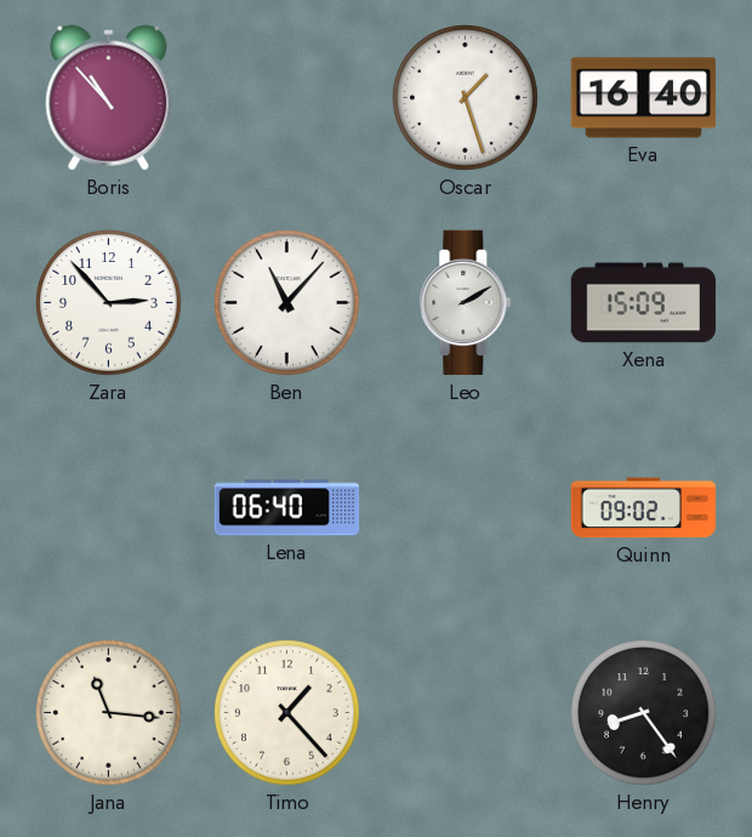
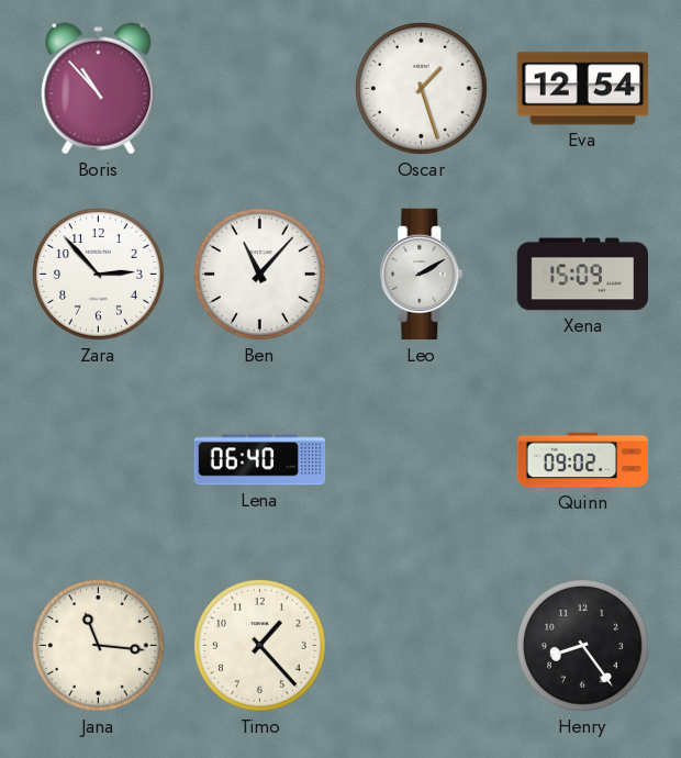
Eva: 16:40 -> 12:54
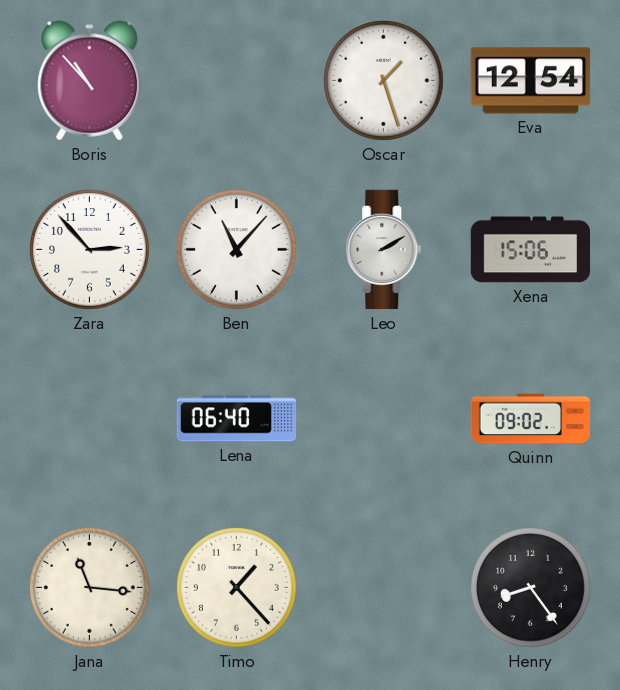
Xena: 15:09 -> 15:06
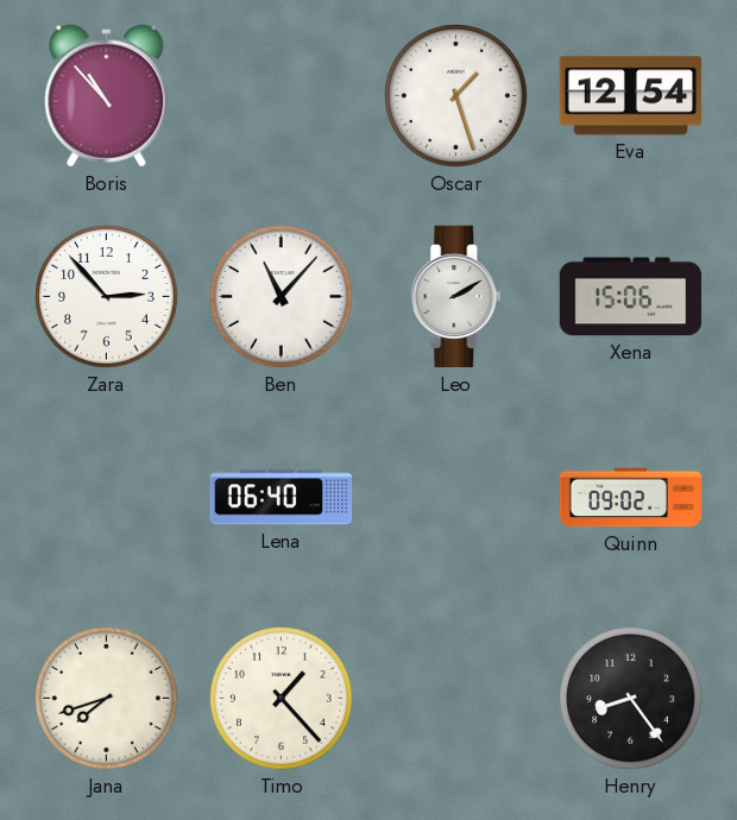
Jana: 11:16 -> 7:42
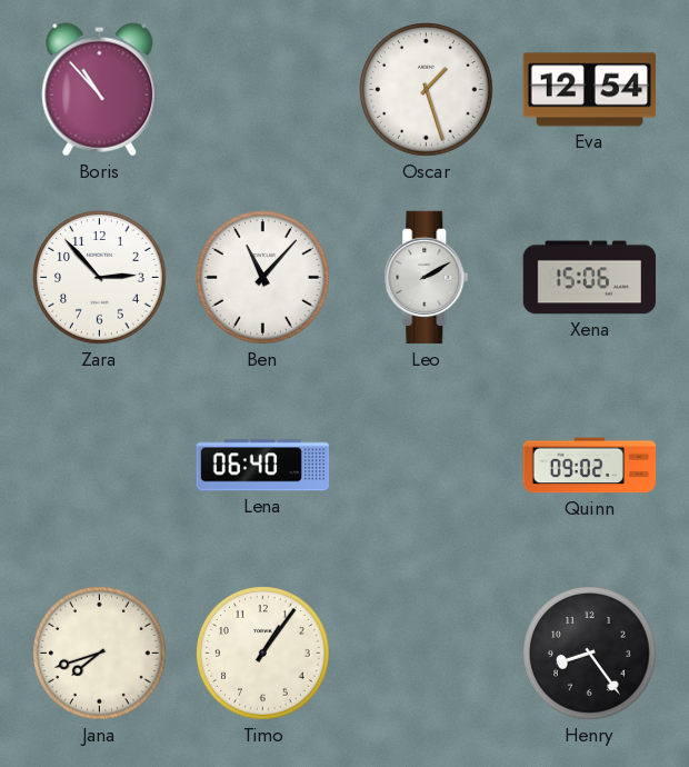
Timo: 1:23 -> 1:06
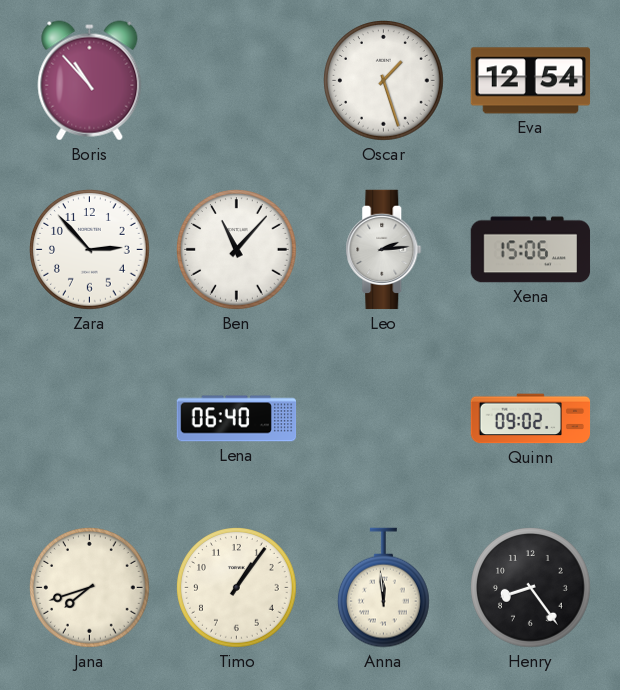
Leo: 2:10 -> 2:14
Anna: none -> 11:59
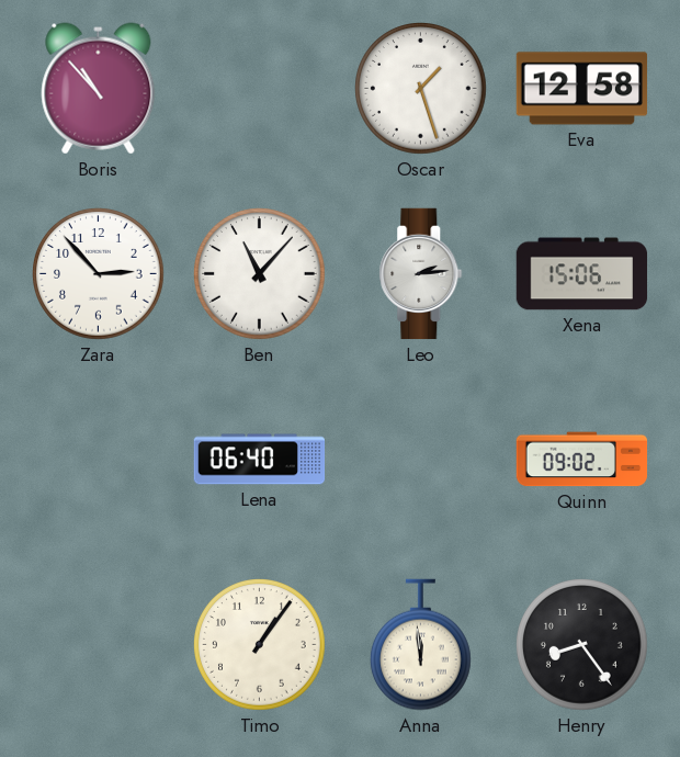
Eva: 12:54 -> 12:58
Jana: 7:42 -> none
